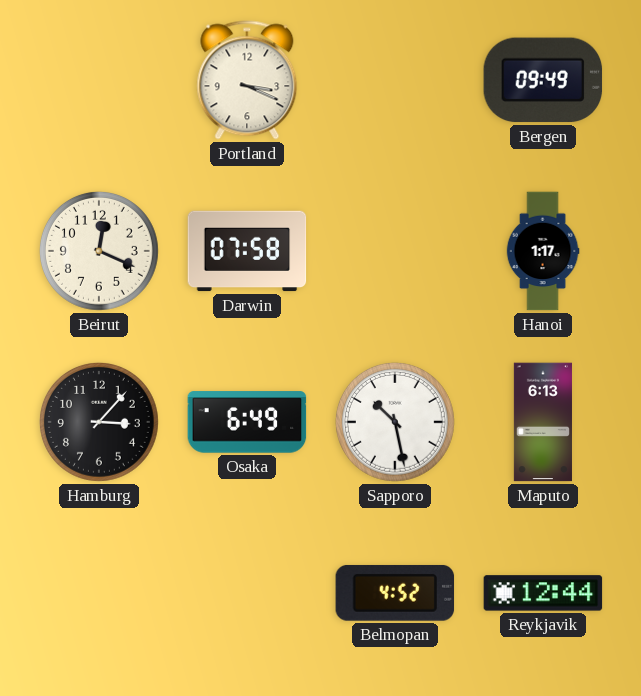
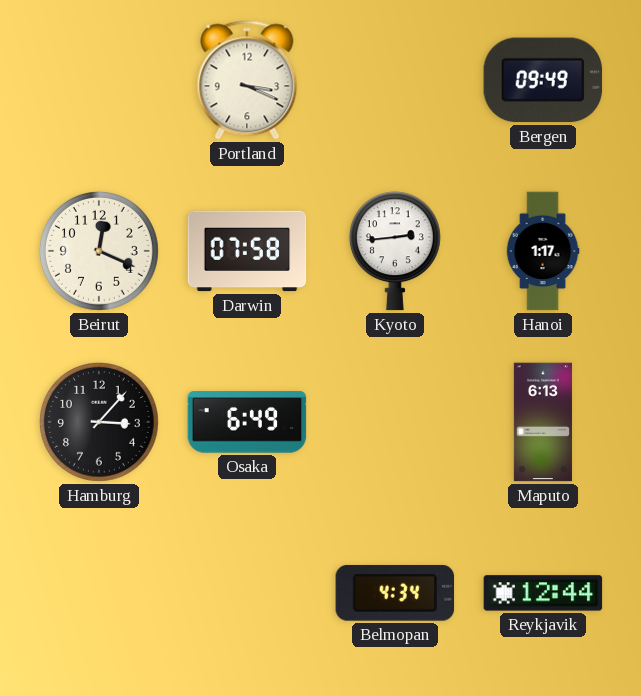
Kyoto: none -> 2:44
Sapporo: 10:28 -> none
Belmopan: 4:52 -> 4:34
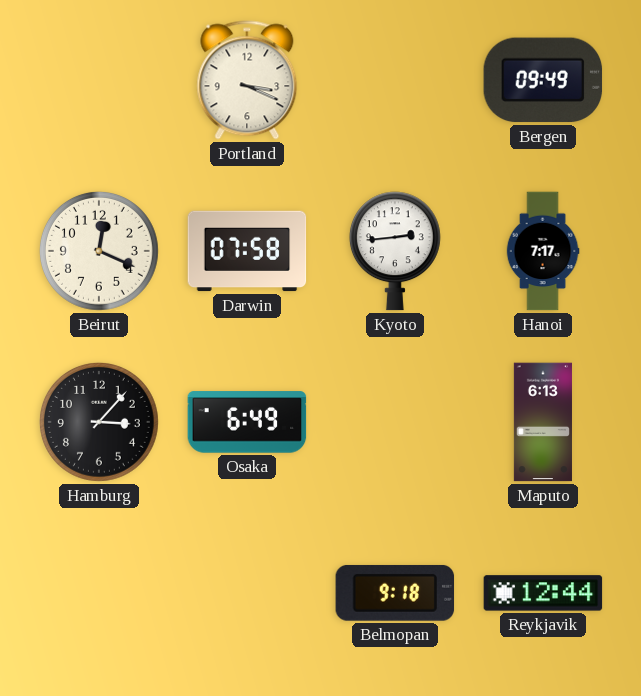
Hanoi: 1:17 -> 7:17
Belmopan: 4:34 -> 9:18
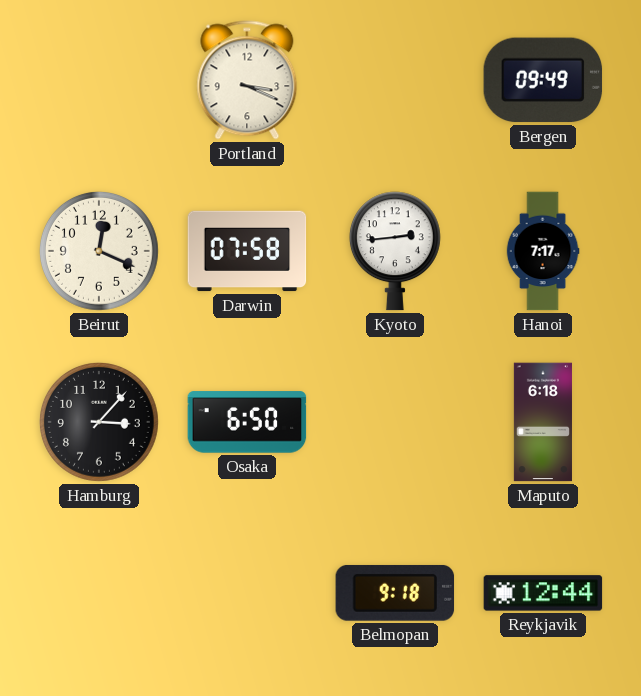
Osaka: 6:49 -> 6:50
Maputo: 6:13 -> 6:18
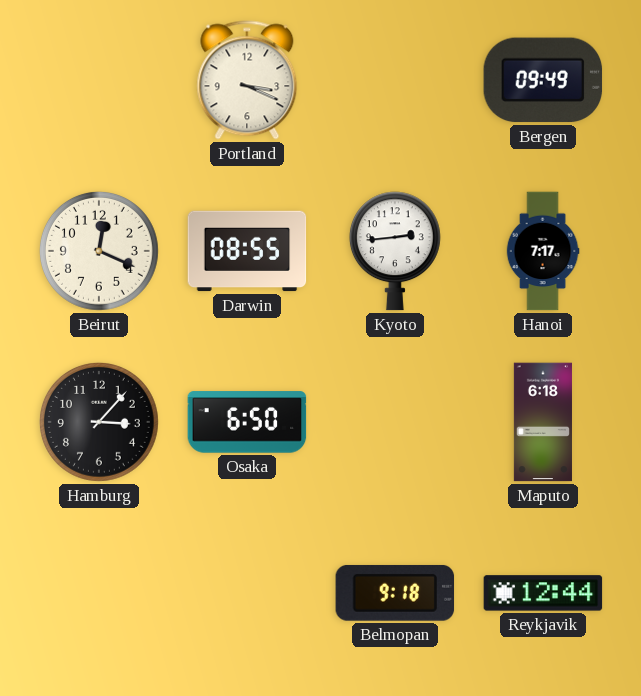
Darwin: 07:58 -> 08:55
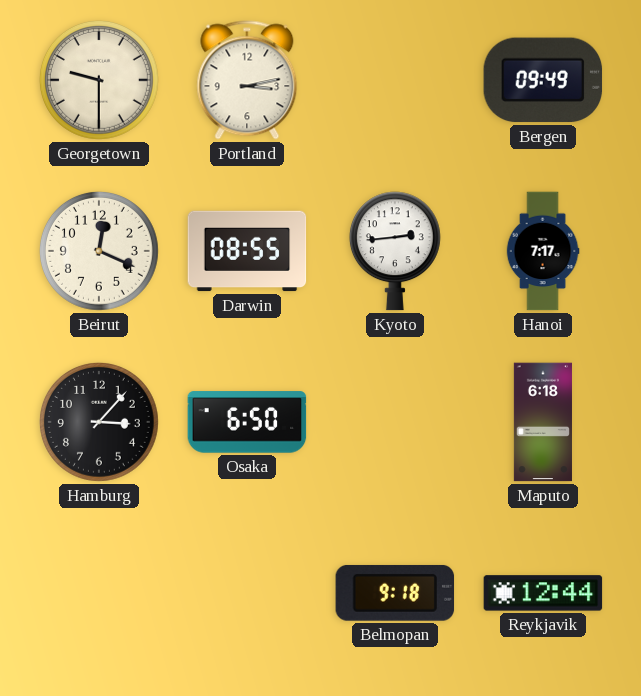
Georgetown: none -> 9:30
Portland: 3:19 -> 3:13
